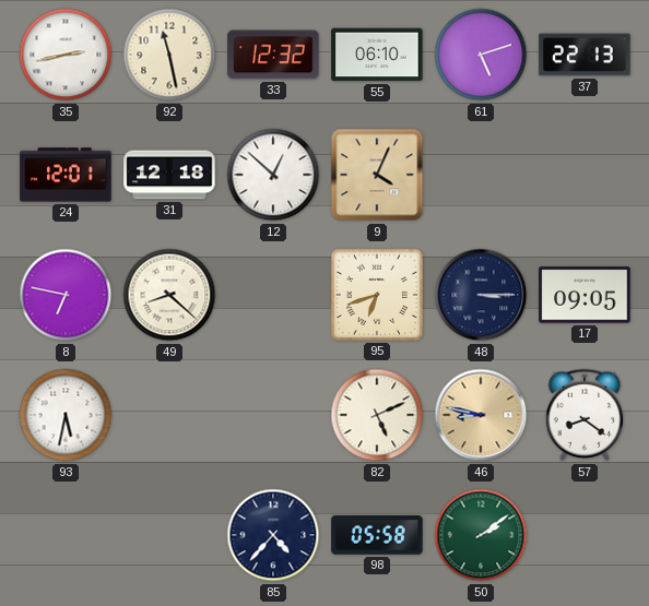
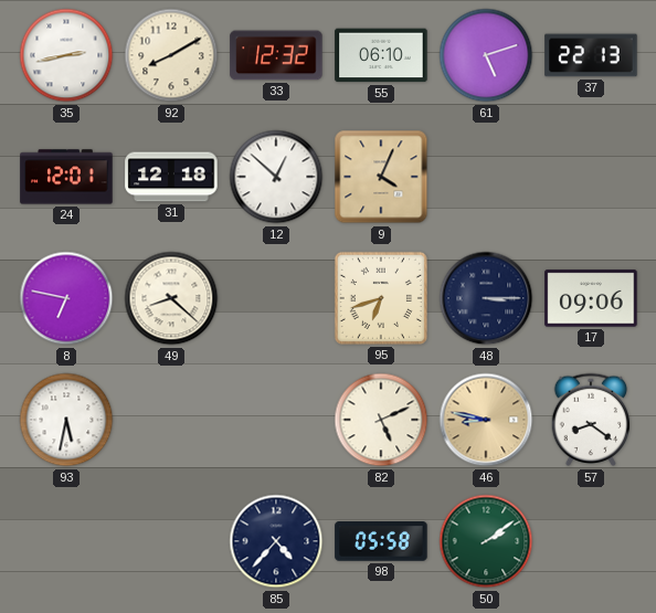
92: 11:28 -> 8:10
17: 09:05 -> 09:06
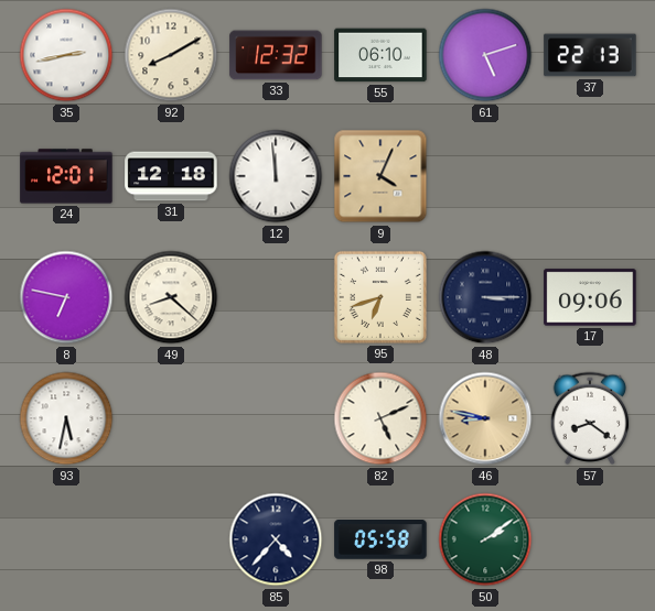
12: 12:52 -> 11:59
